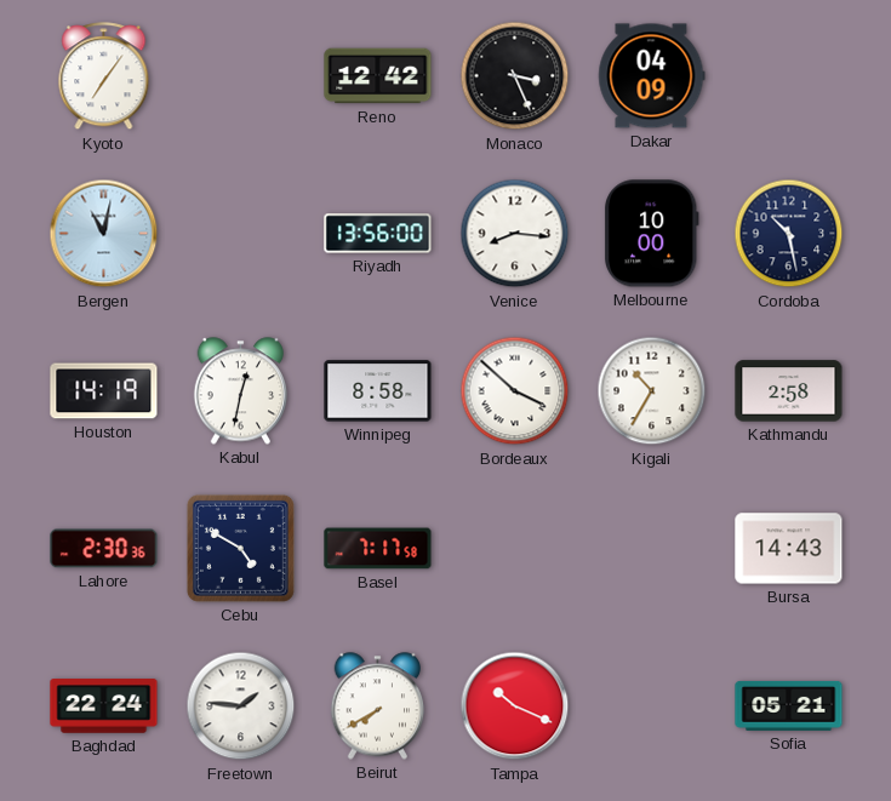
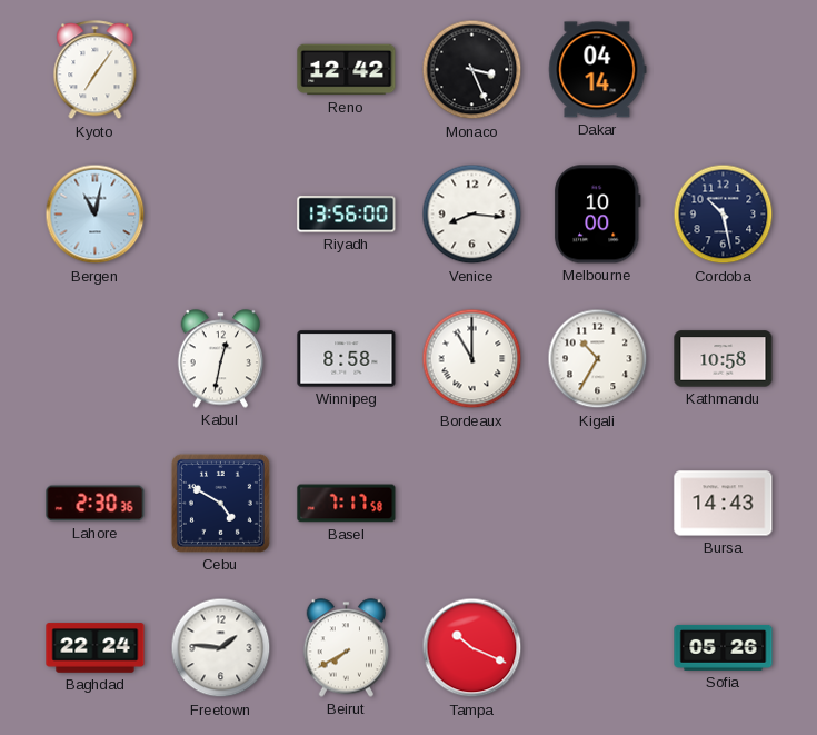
Dakar: 04:09 -> 04:14
Houston: 14:19 -> none
Bordeaux: 3:52 -> 11:00
Kathmandu: 2:58 -> 10:58
Sofia: 05:21 -> 05:26
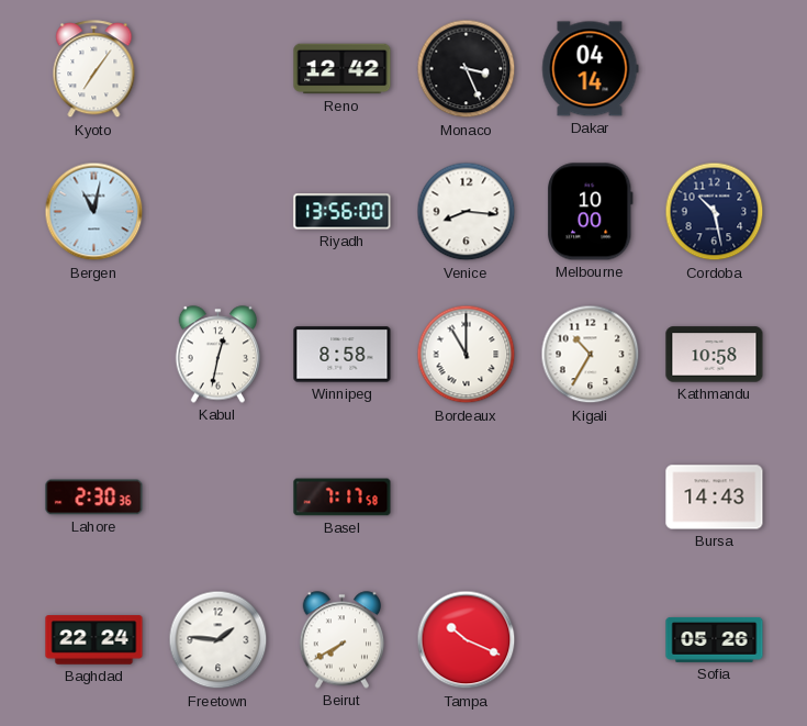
Cebu: 4:50 -> none
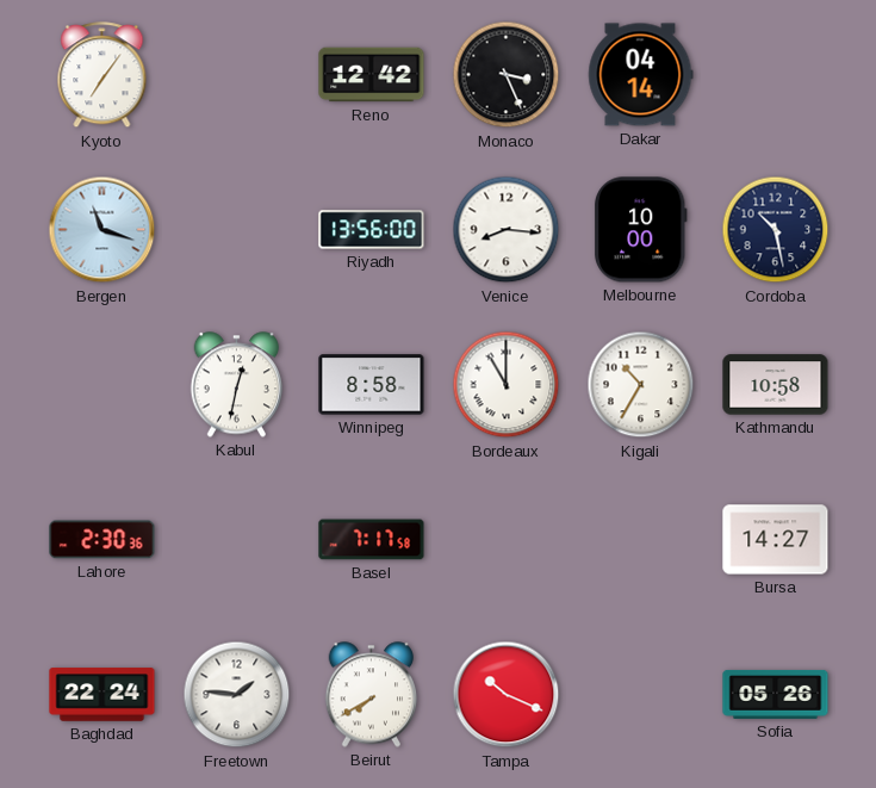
Bergen: 11:02 -> 11:18
Bursa: 14:43 -> 14:27
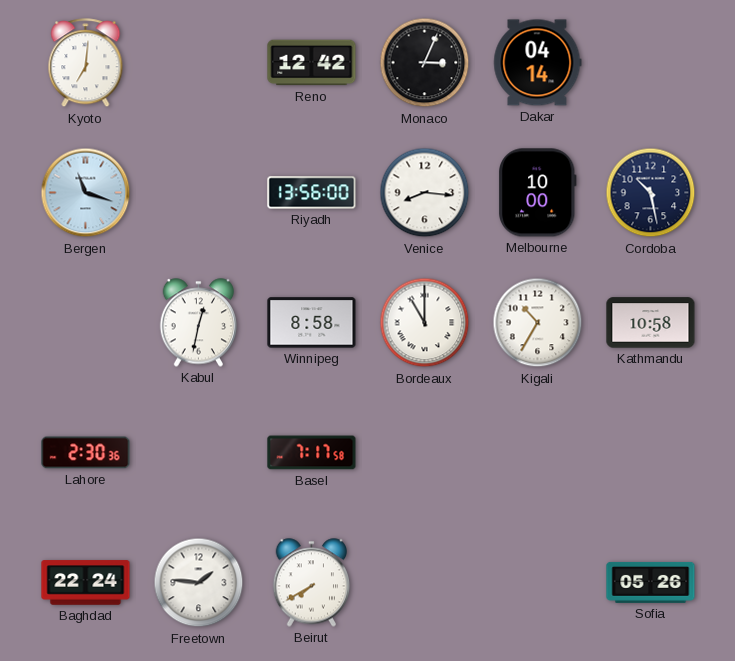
Kyoto: 7:06 -> 7:01
Monaco: 3:26 -> 3:04
Bursa: 14:27 -> none
Tampa: 10:19 -> none
